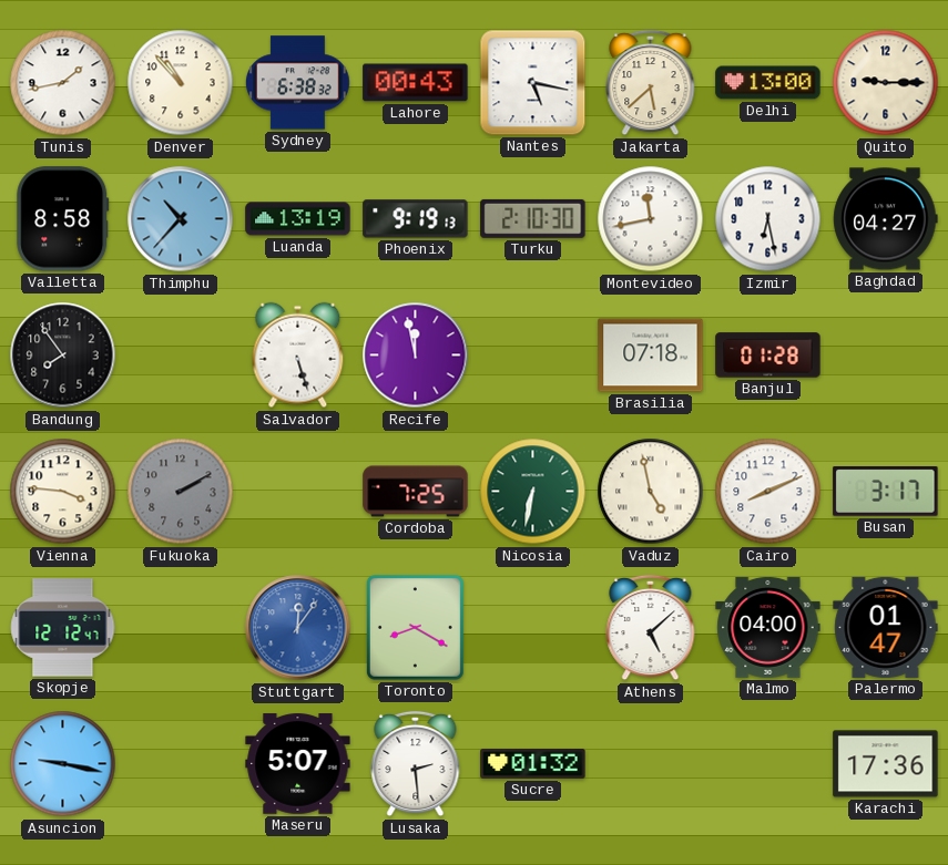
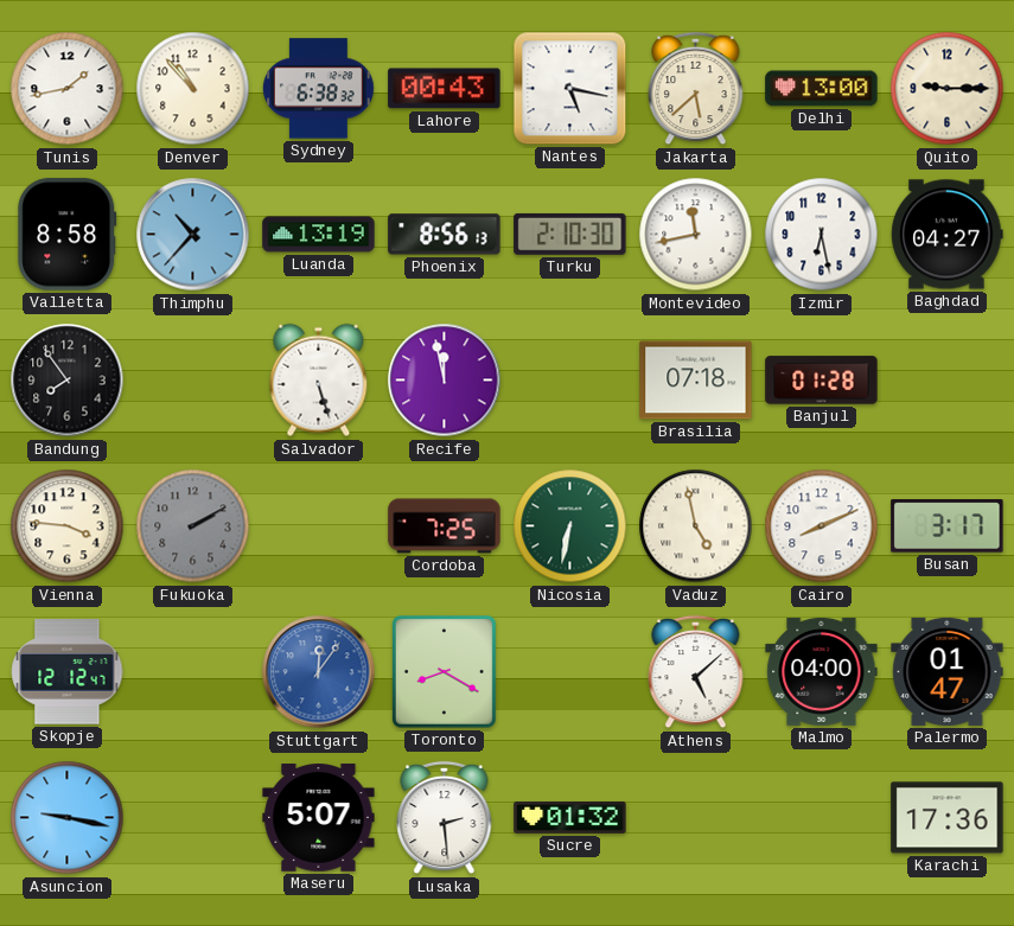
Phoenix: 9:19 -> 8:56
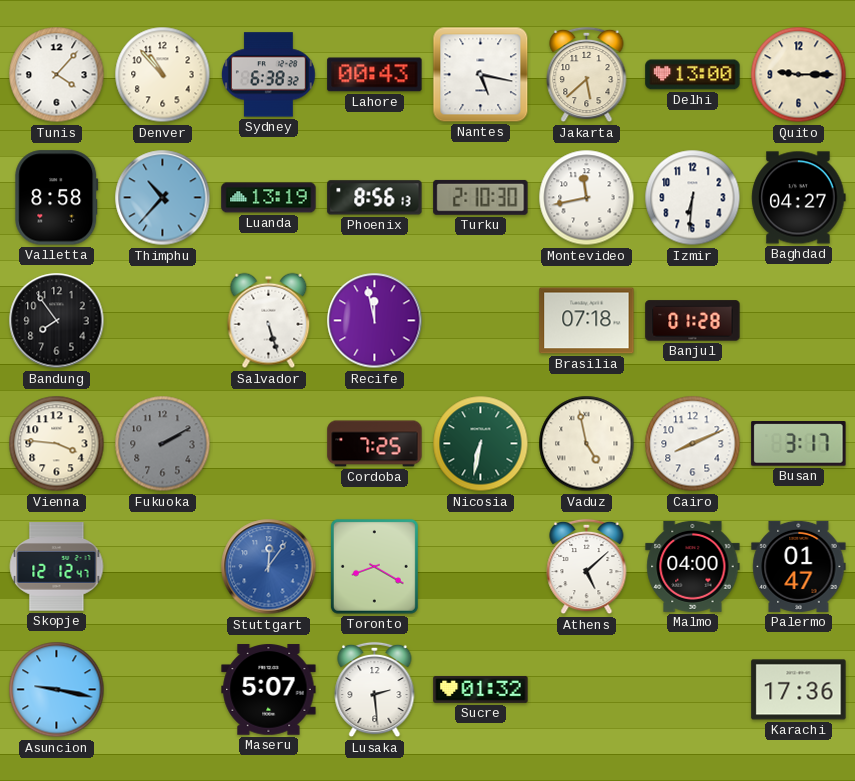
Tunis: 1:43 -> 4:07
Izmir: 6:28 -> 6:31
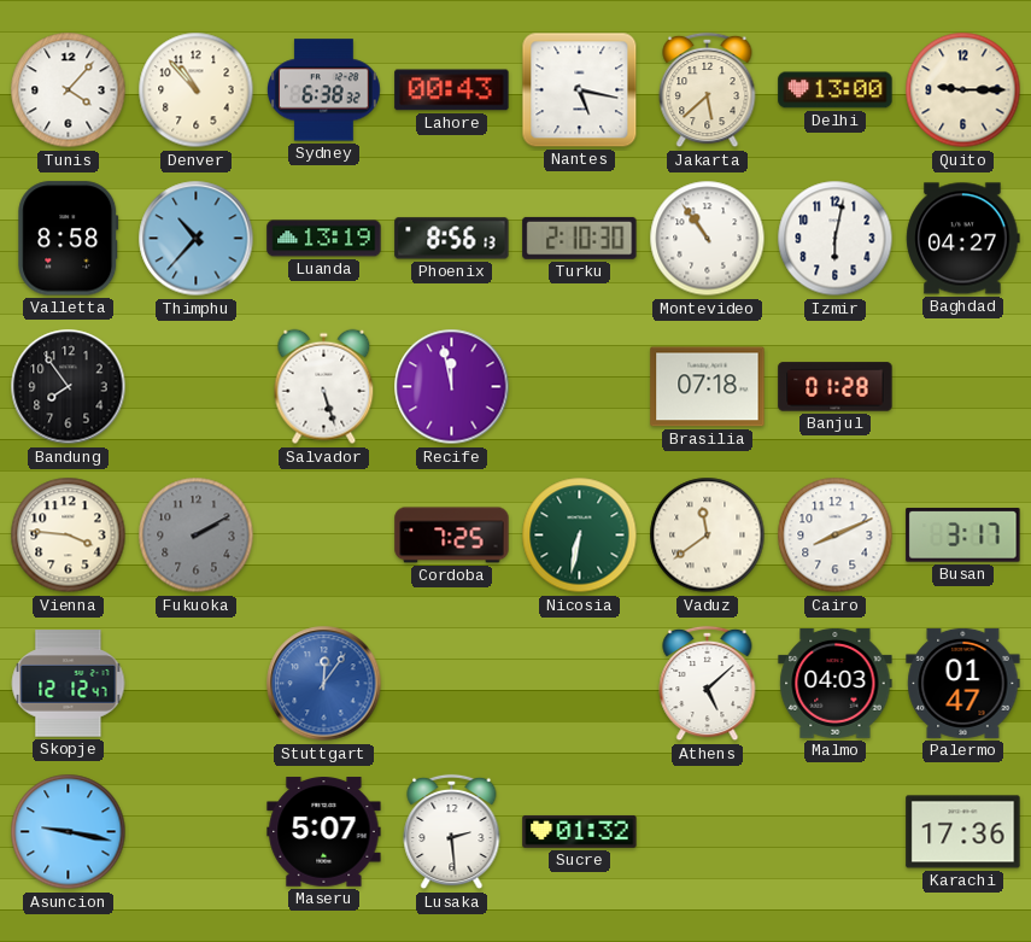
Montevideo: 11:43 -> 10:54
Izmir: 6:31 -> 6:02
Vaduz: 4:58 -> 11:39
Toronto: 8:20 -> none
Malmo: 04:00 -> 04:03
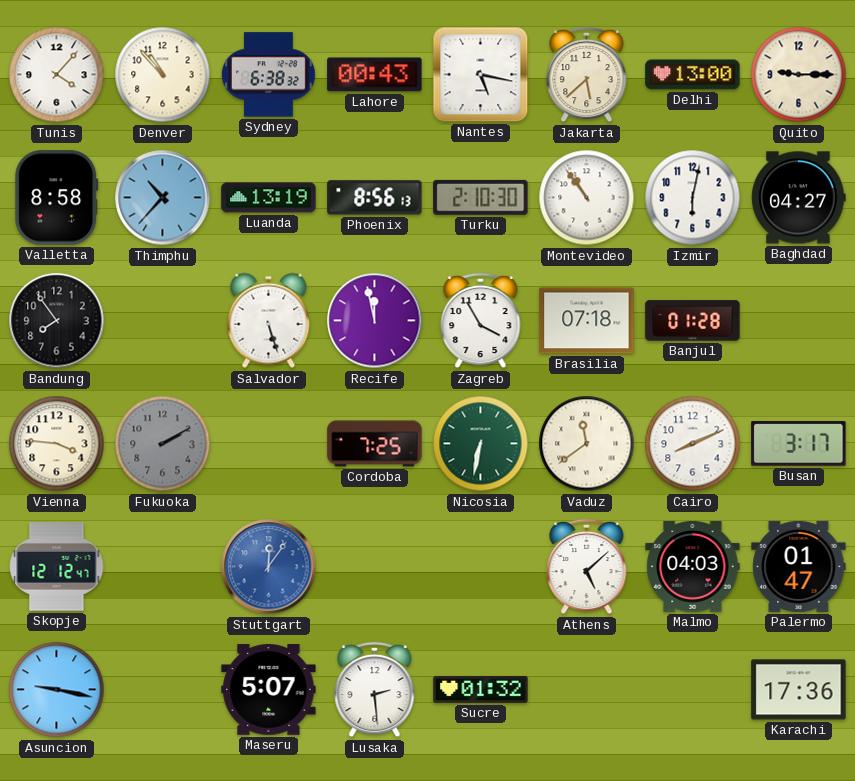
Zagreb: none -> 3:55
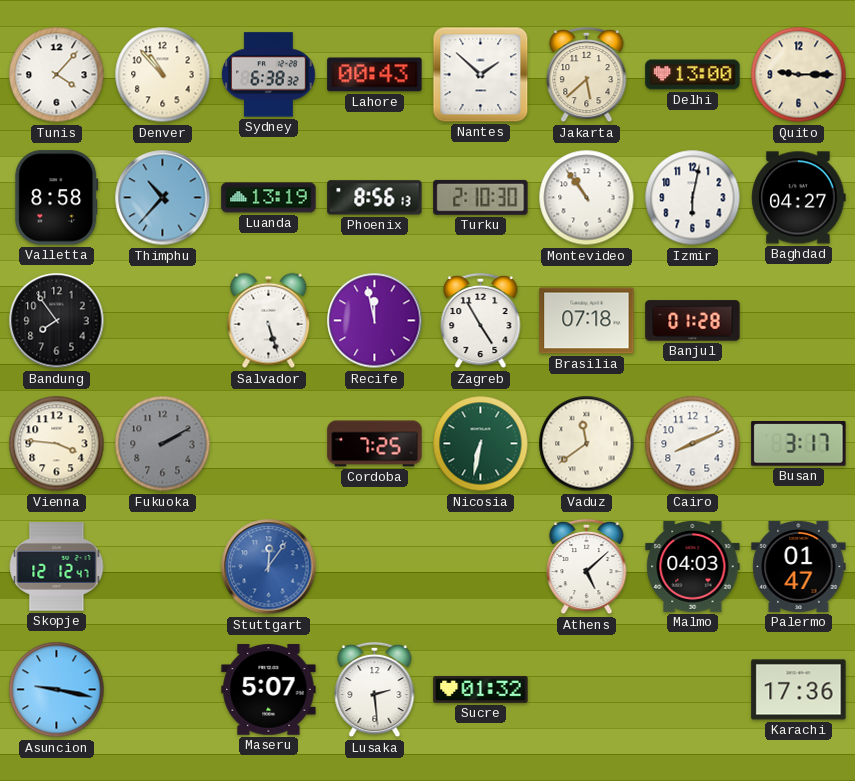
Nantes: 5:17 -> 1:52
Zagreb: 3:55 -> 4:55
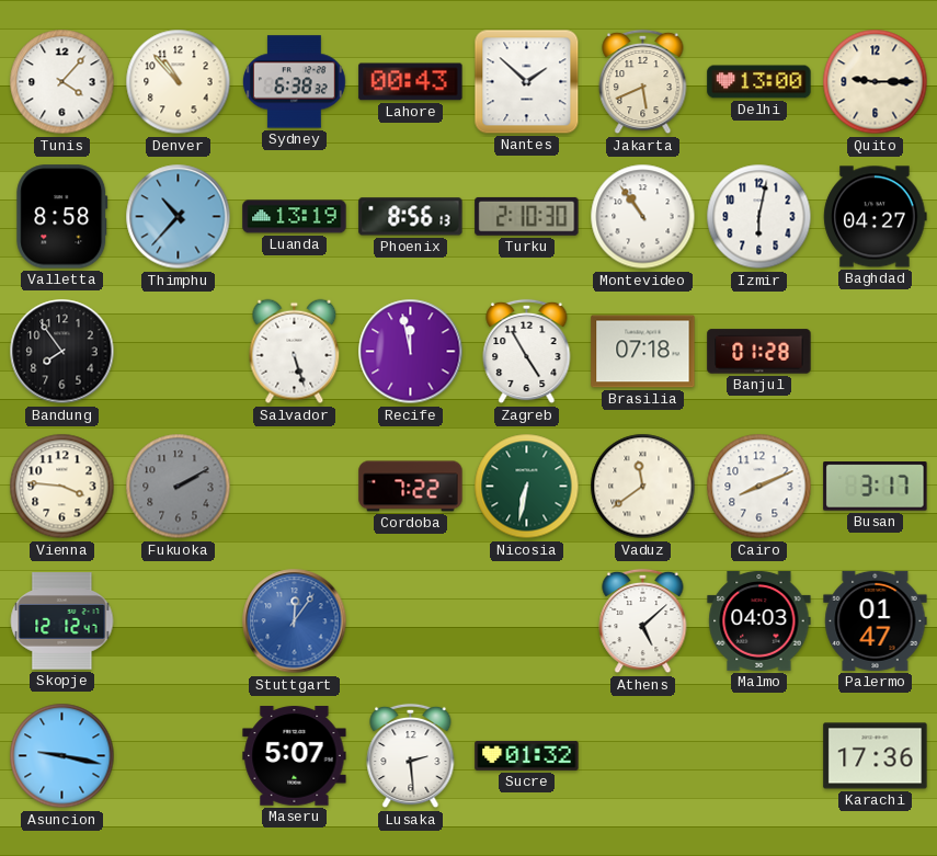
Jakarta: 5:38 -> 5:41
Cordoba: 7:25 -> 7:22
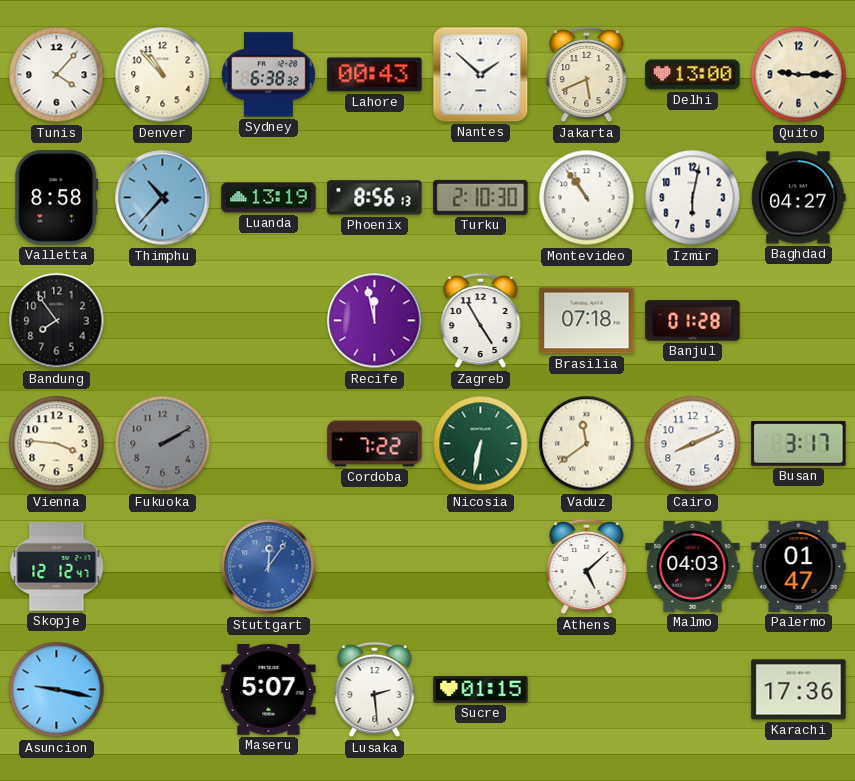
Salvador: 5:27 -> none
Sucre: 01:32 -> 01:15
